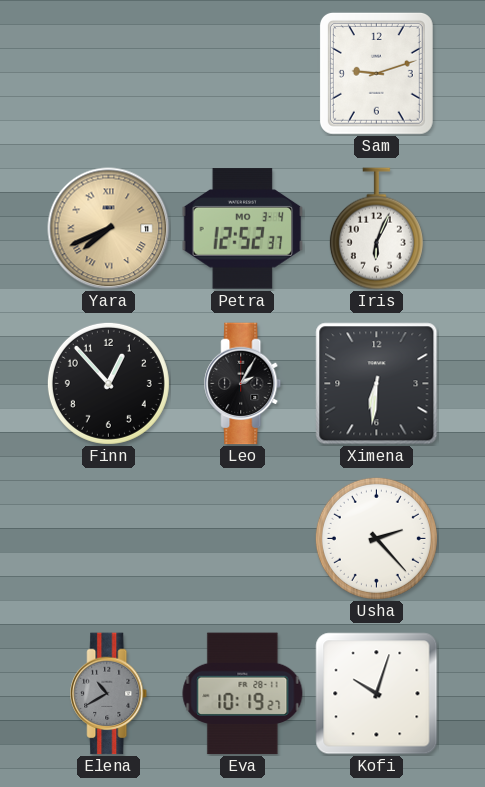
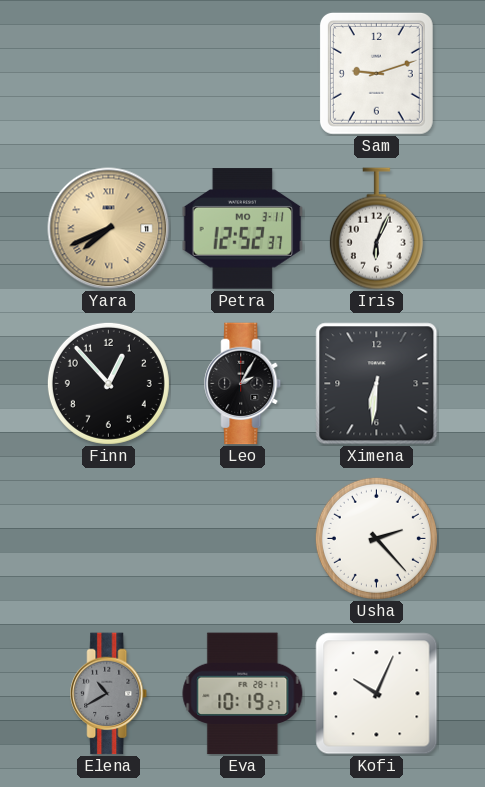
Petra date: MO 3-4 -> MO 3-11
Kofi: 10:03 -> 10:04
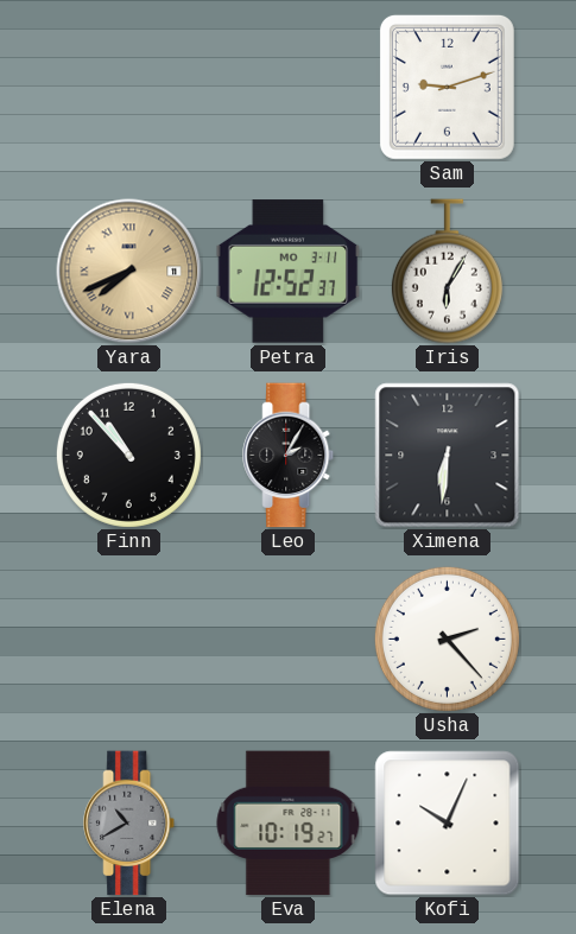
Iris: 6:04 -> 6:05
Finn: 12:53 -> 10:53
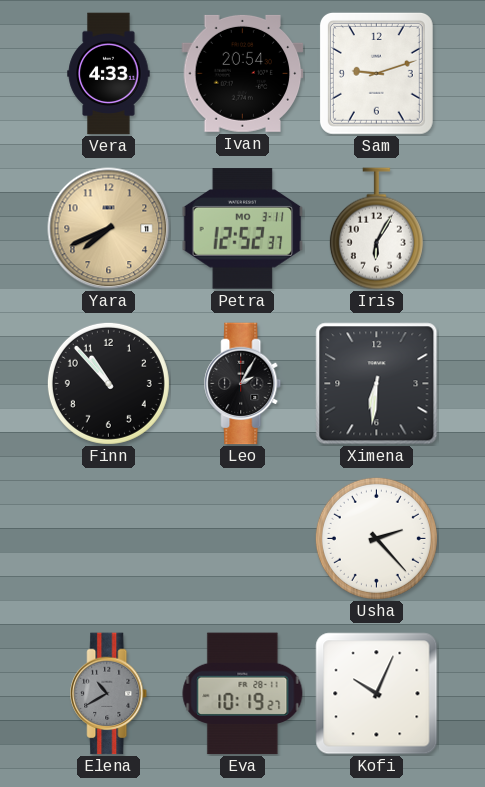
Vera: none -> 4:33
Ivan: none -> 20:54
Yara numerals: Roman -> Arabic
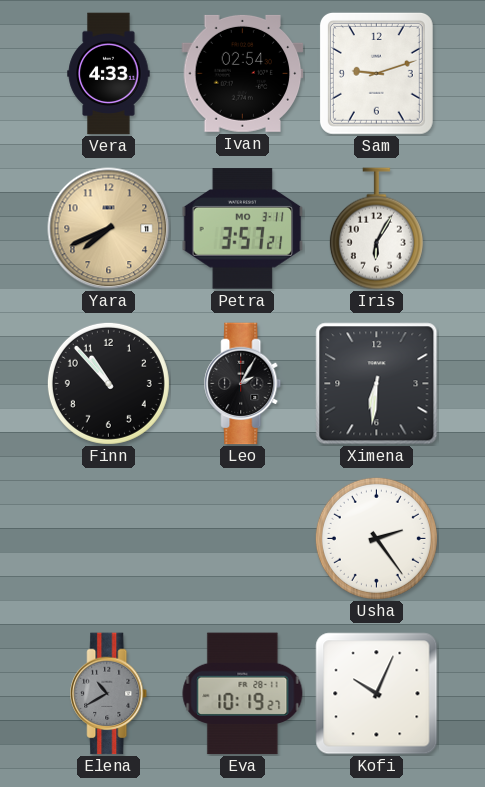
Ivan: 20:54 -> 02:54
Petra: 12:52 -> 3:57
Usha: 2:23 -> 2:24
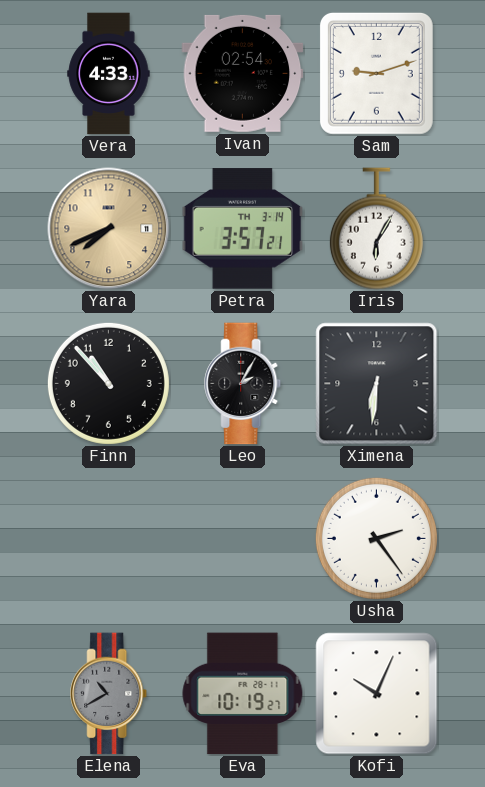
Petra date: MO 3-11 -> TH 3-14
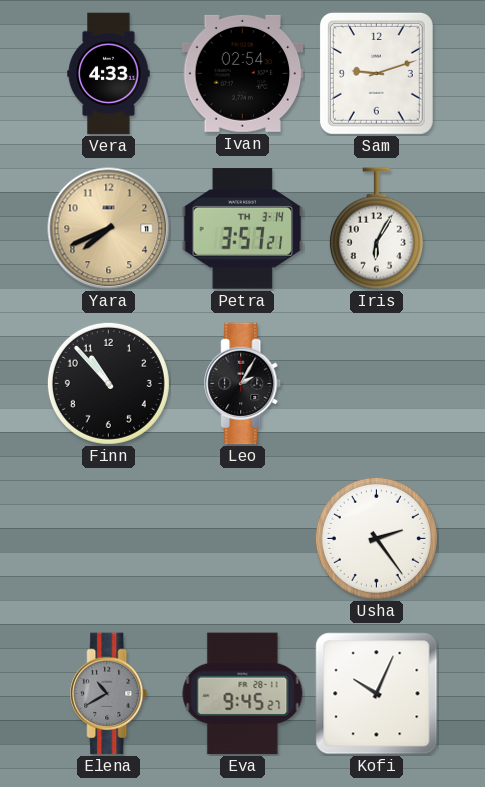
Ximena: 6:31 -> none
Eva: 10:19 -> 9:45
